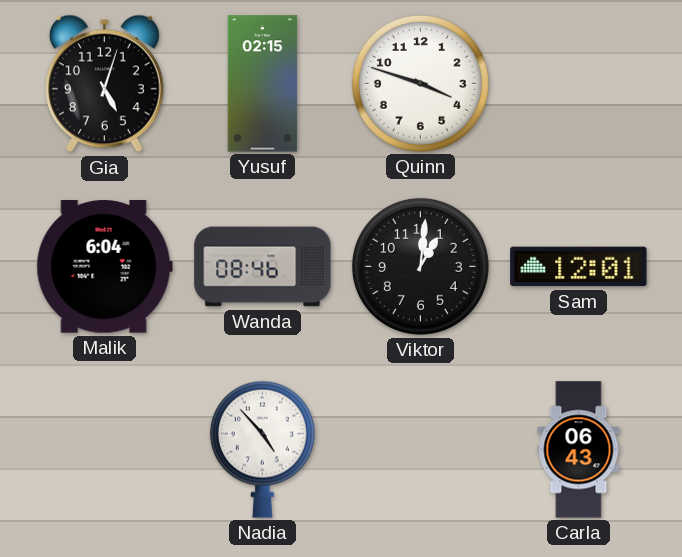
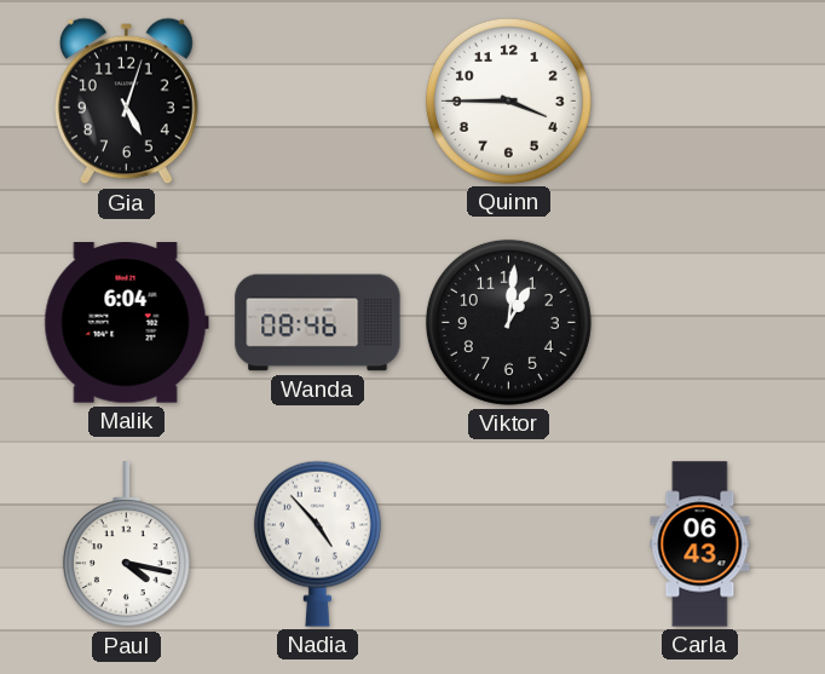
Yusuf: 02:15 -> none
Quinn: 3:48 -> 3:45
Sam: 12:01 -> none
Paul: none -> 4:17
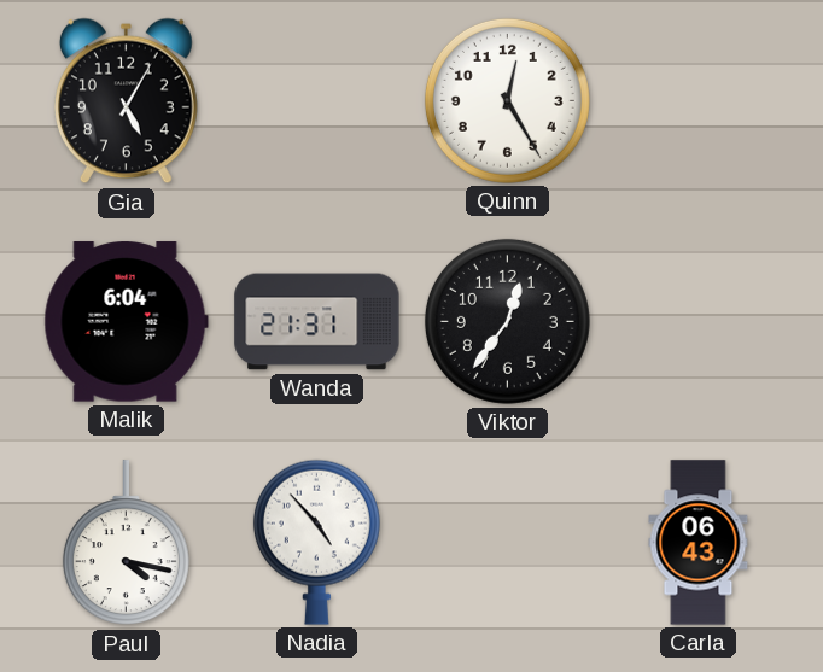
Gia: 5:03 -> 5:05
Quinn: 3:45 -> 12:25
Wanda: 08:46 -> 21:31
Viktor: 1:01 -> 12:36
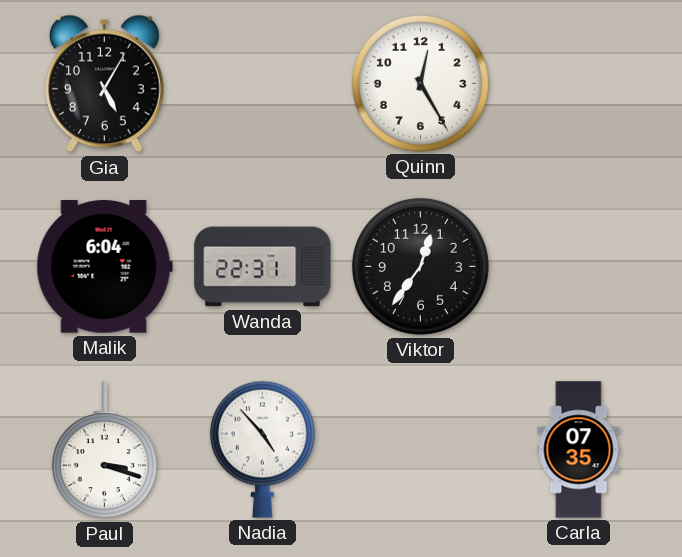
Wanda: 21:31 -> 22:31
Paul: 4:17 -> 3:18
Carla: 06:43 -> 07:35
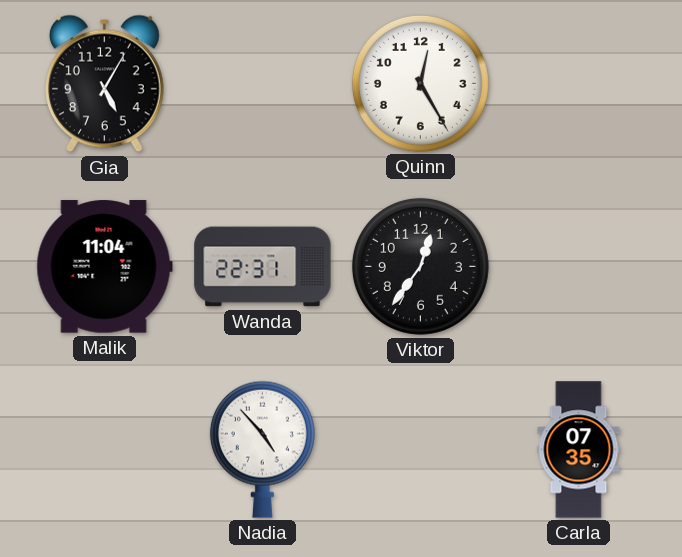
Malik: 6:04 -> 11:04
Paul: 3:18 -> none
